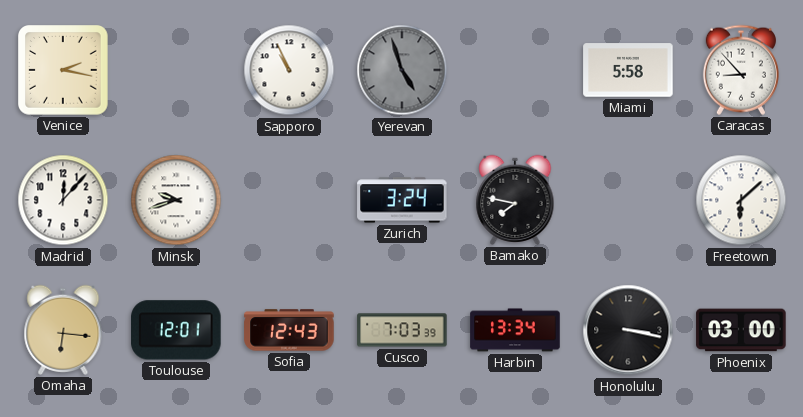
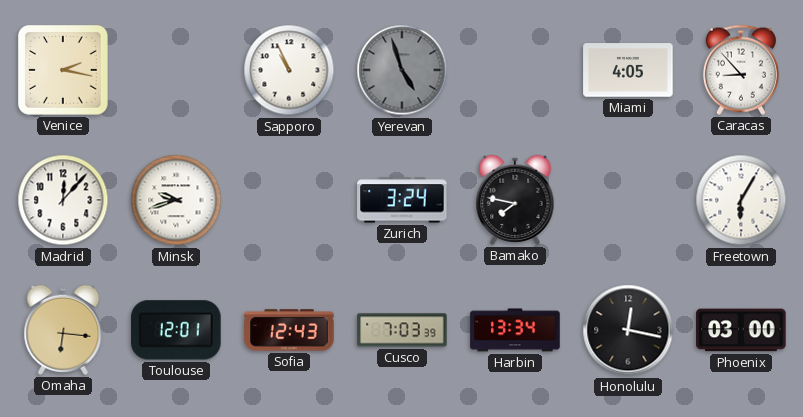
Miami: 5:58 -> 4:05
Freetown: 6:08 -> 6:05
Honolulu: 3:17 -> 12:17
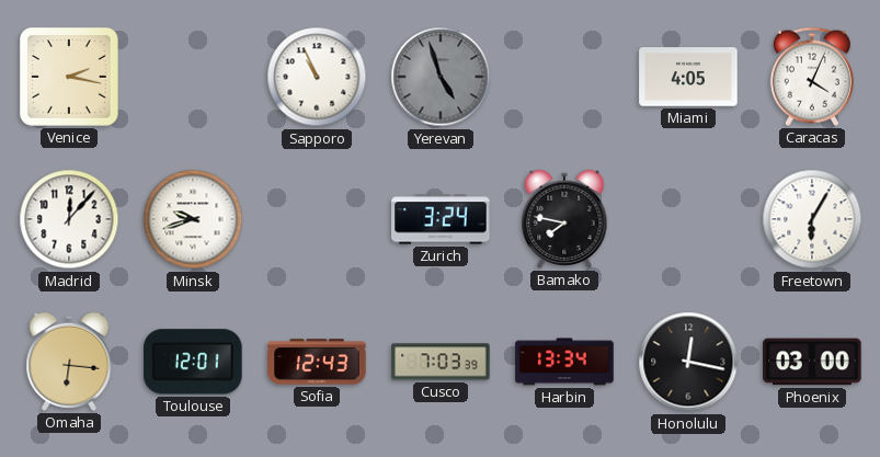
Caracas: 8:53 -> 4:04
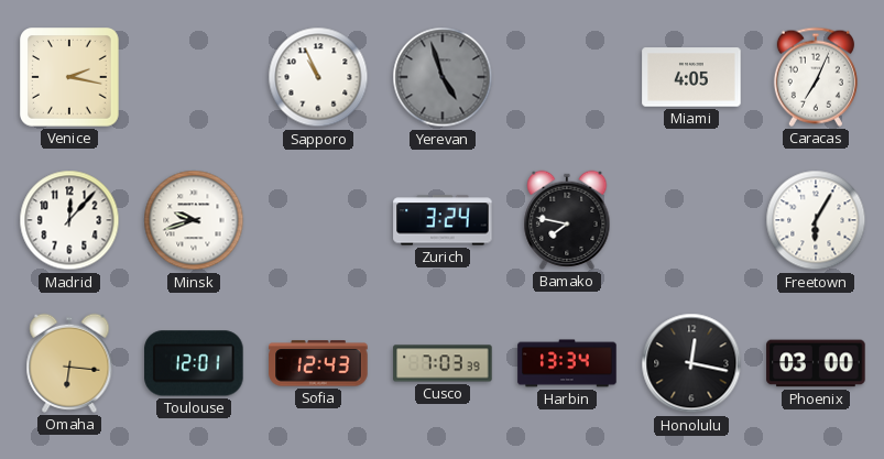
Caracas: 4:04 -> 7:04
